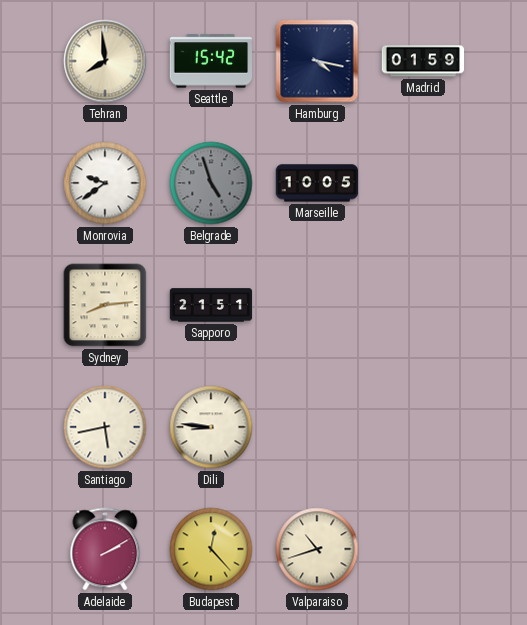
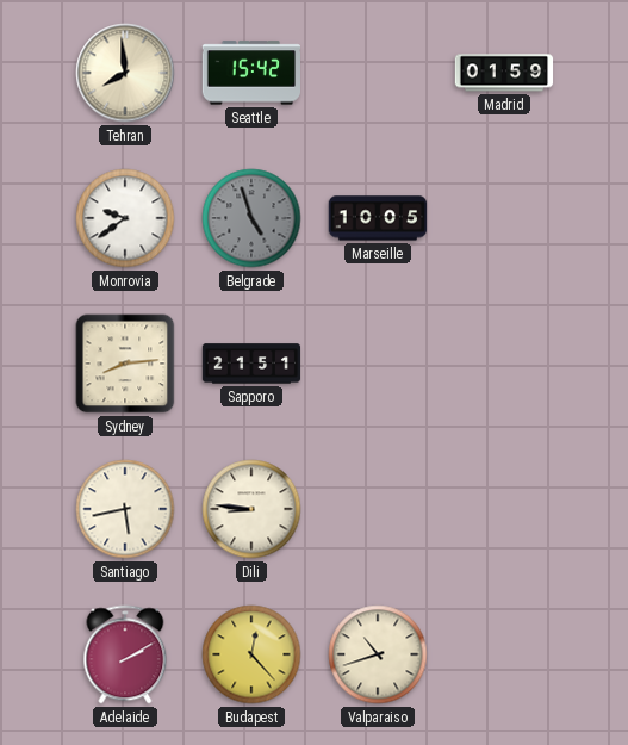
Hamburg: 4:17 -> none
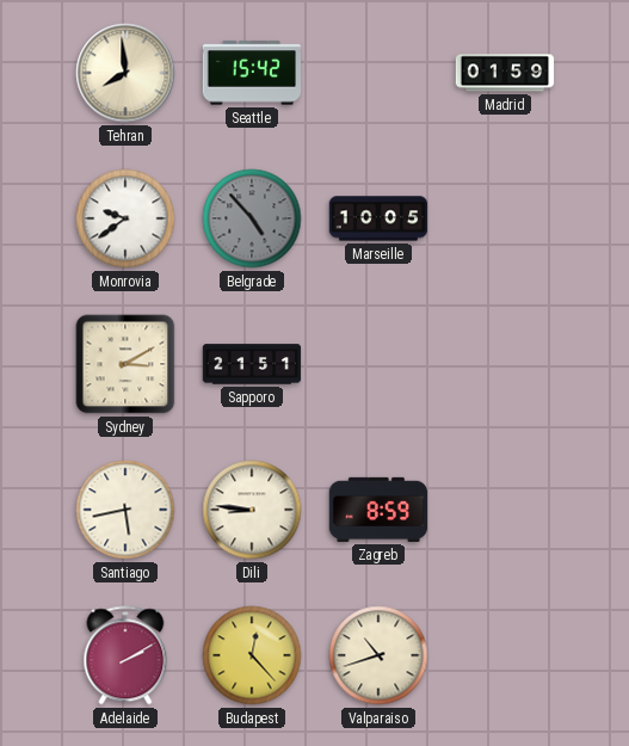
Belgrade: 4:57 -> 4:53
Sydney: 8:14 -> 3:10
Zagreb: none -> 8:59
